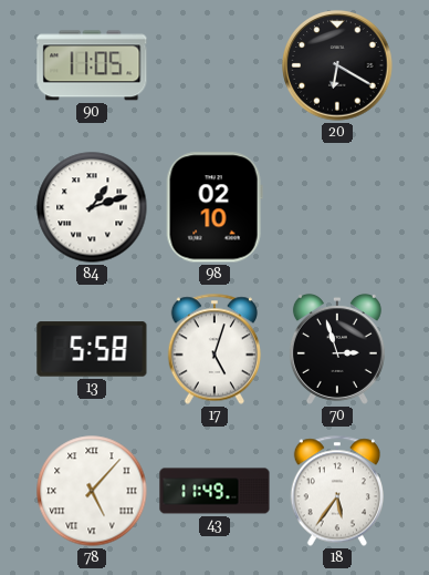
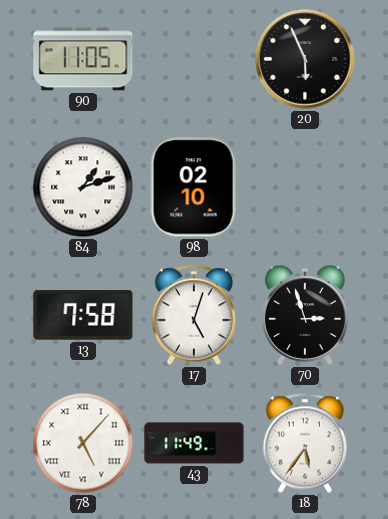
20: 6:20 -> 5:56
13: 5:58 -> 7:58
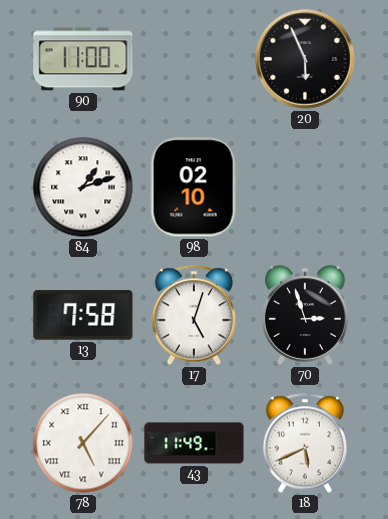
90: 11:05 -> 11:00
18: 5:36 -> 5:41
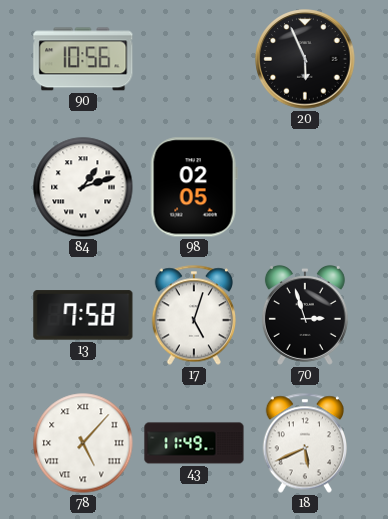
90: 11:00 -> 10:56
98: 02:10 -> 02:05
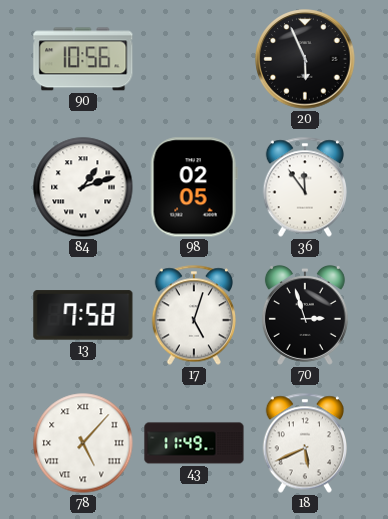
36: none -> 11:54
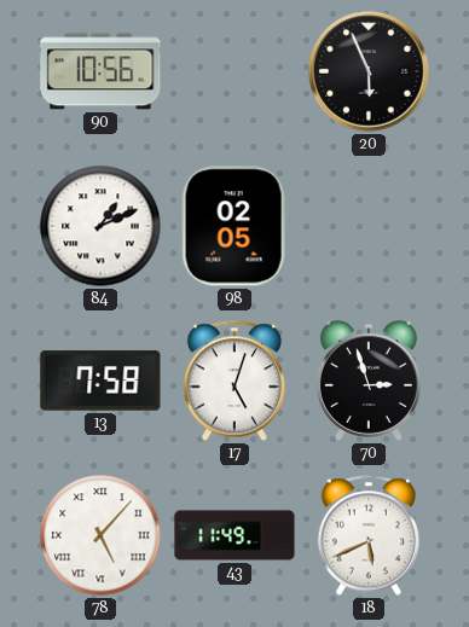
84: 1:12 -> 1:11
36: 11:54 -> none
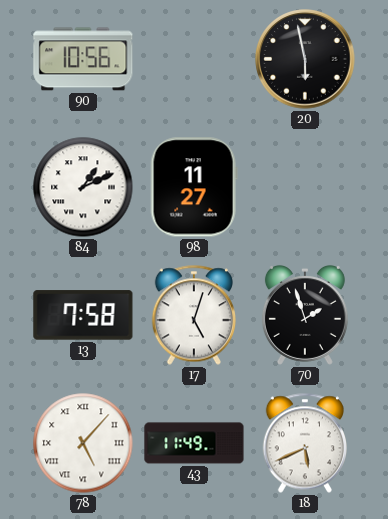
20: 5:56 -> 5:58
98: 02:05 -> 11:27
70: 2:57 -> 1:57
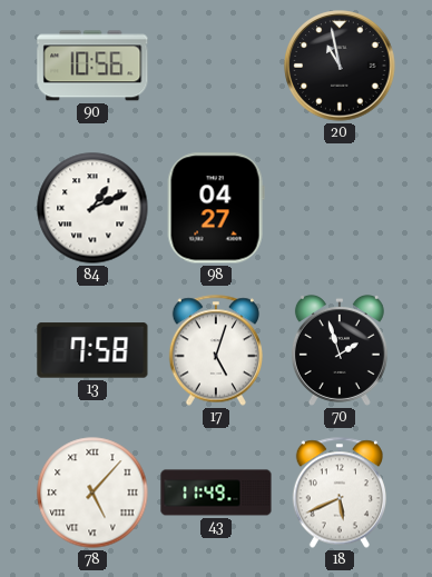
20: 5:58 -> 10:58
98: 11:27 -> 04:27
